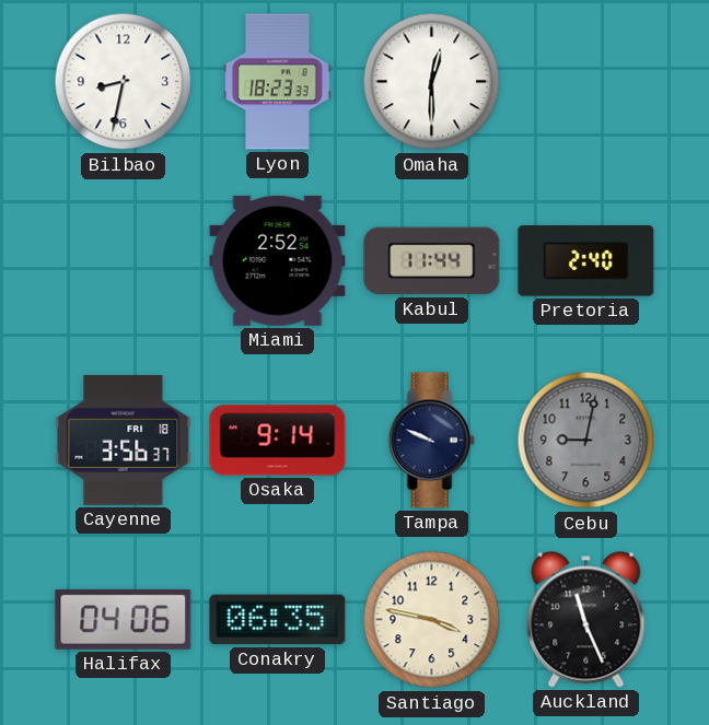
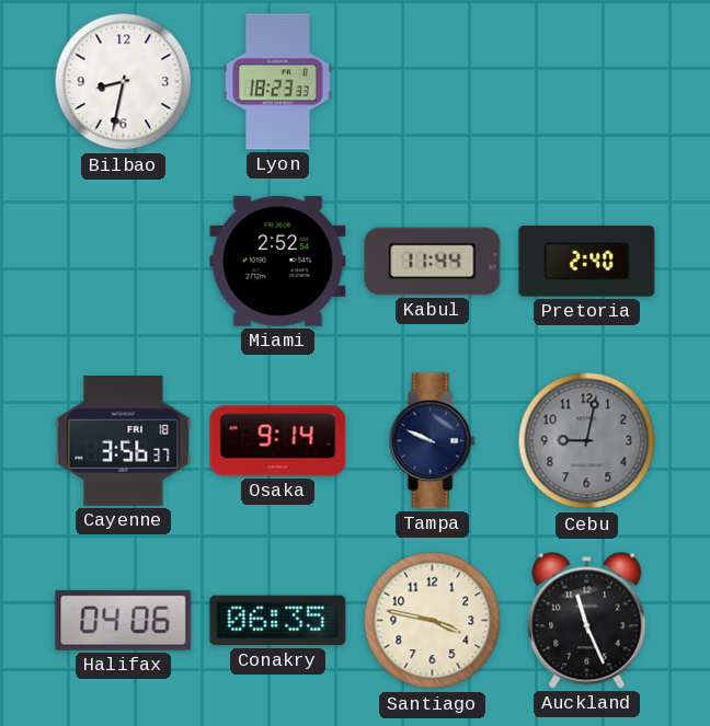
Omaha: 12:30 -> none
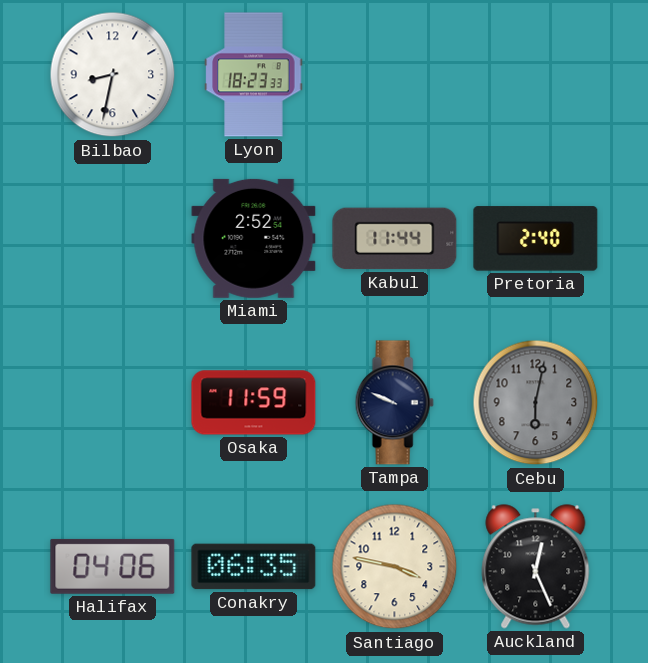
Cayenne: 3:56 -> none
Osaka: 9:14 -> 11:59
Cebu: 9:02 -> 6:02
Auckland: 11:26 -> 12:26
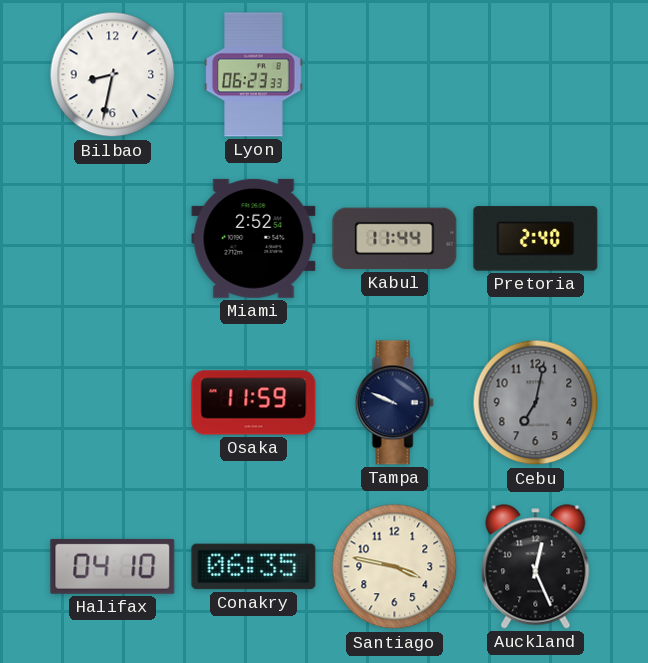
Lyon: 18:23 -> 06:23
Cebu: 6:02 -> 7:02
Halifax: 04:06 -> 04:10
